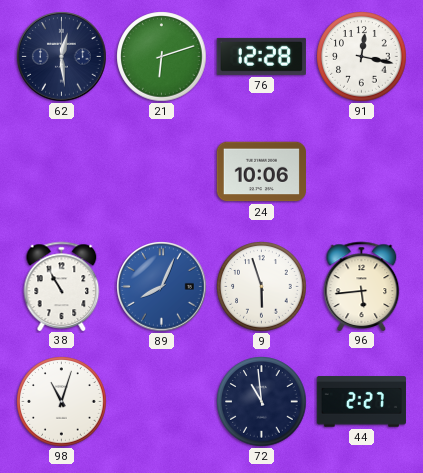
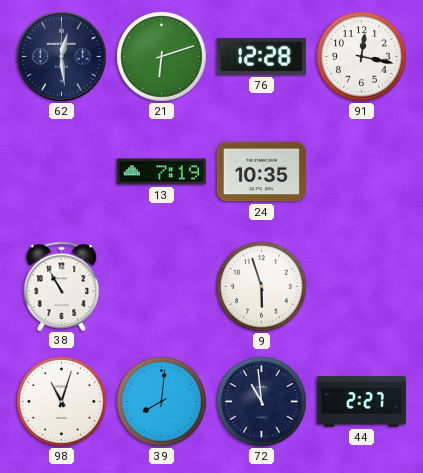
13: none -> 7:19
24: 10:06 -> 10:35
89: 8:04 -> none
96: 5:44 -> none
39: none -> 8:01
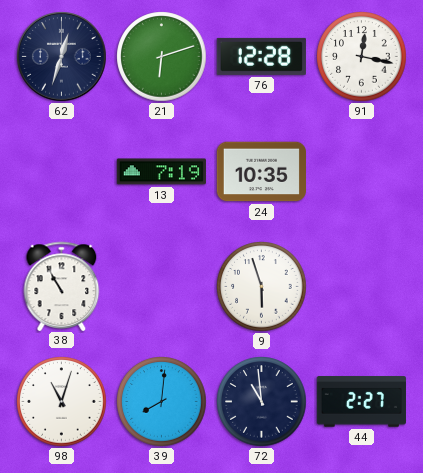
62: 12:29 -> 12:33
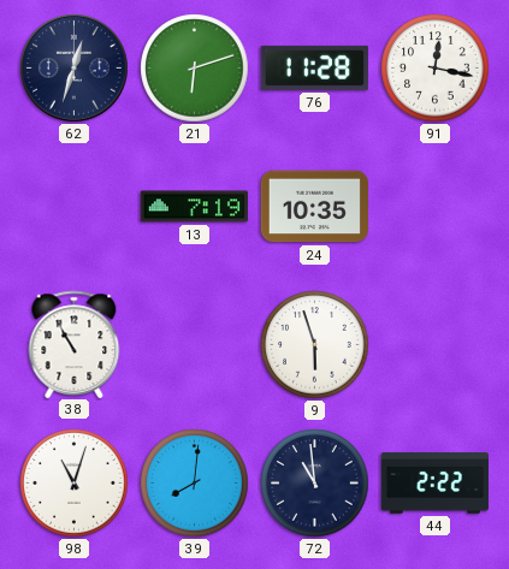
76: 12:28 -> 11:28
44: 2:27 -> 2:22
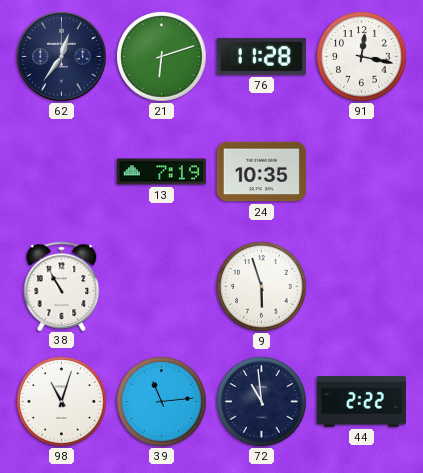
62: 12:33 -> 12:36
39: 8:01 -> 11:14
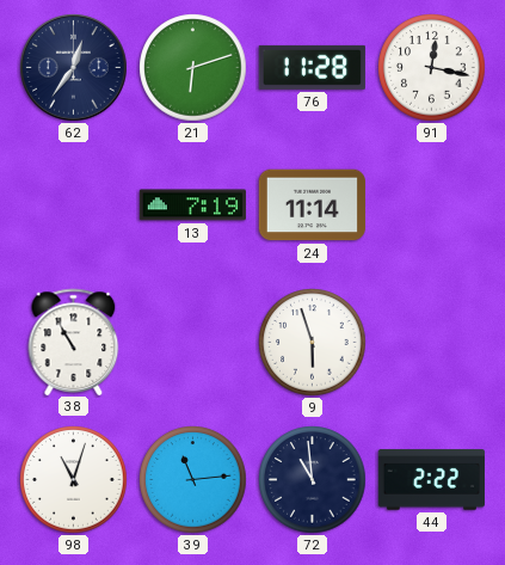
24: 10:35 -> 11:14
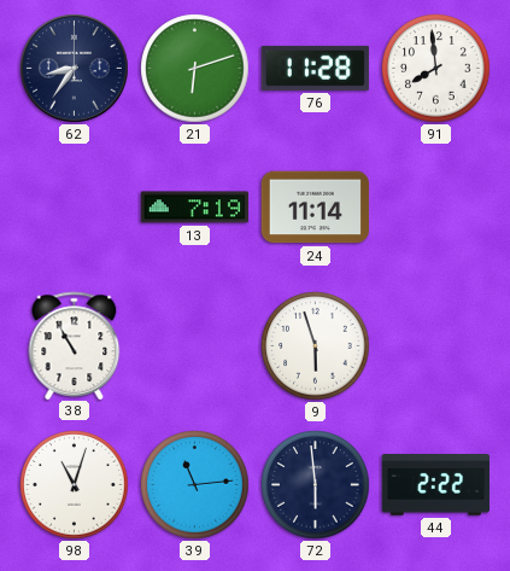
62: 12:36 -> 8:36
91: 12:17 -> 7:59
72: 10:59 -> 5:59
